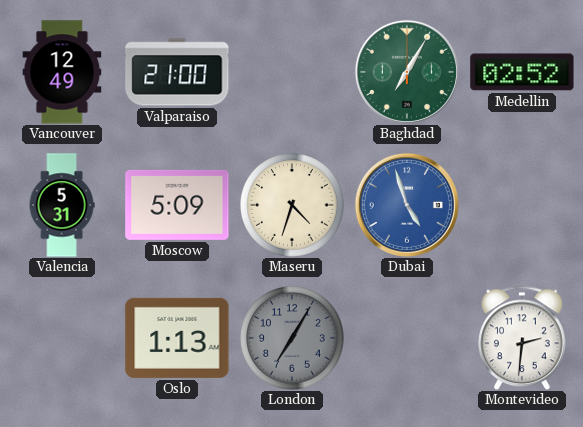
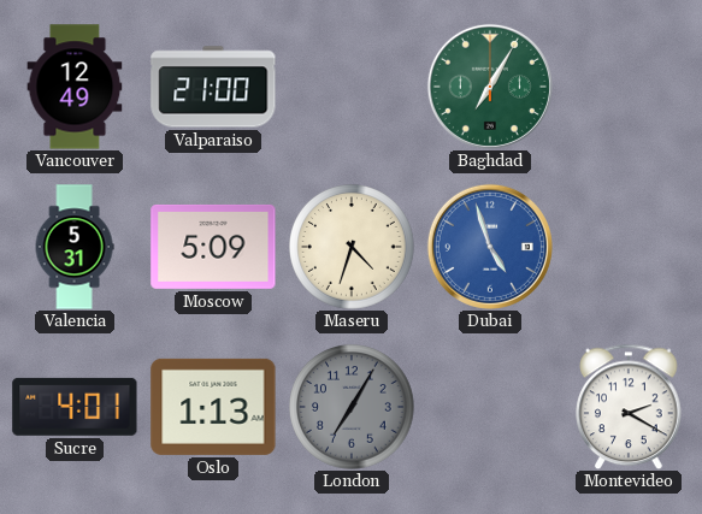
Medellin: 02:52 -> none
Sucre: none -> 4:01
Montevideo: 2:31 -> 2:20
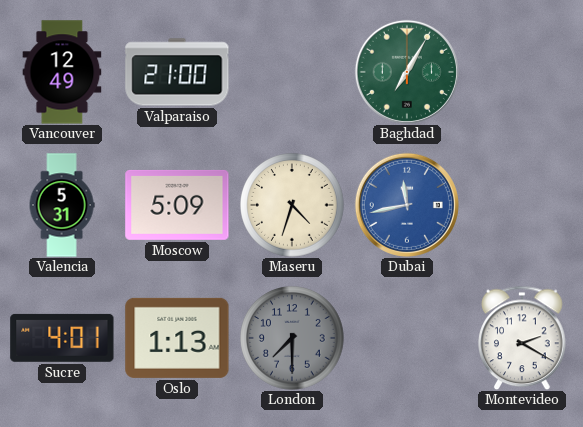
Dubai: 4:57 -> 11:43
London: 7:05 -> 7:30
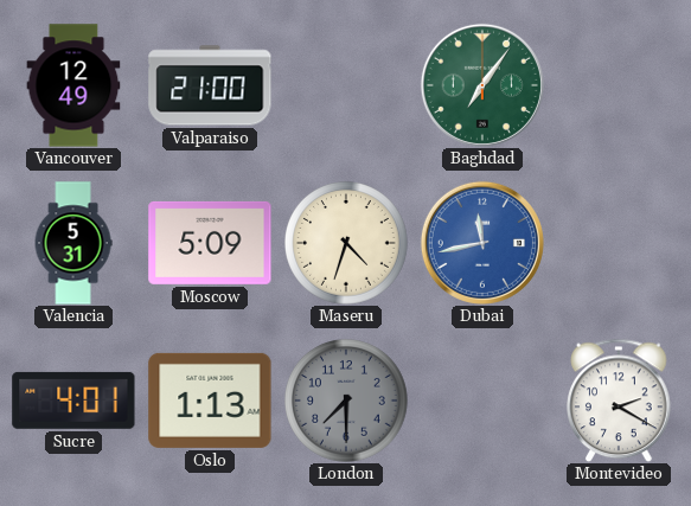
Baghdad: 7:05 -> 7:06
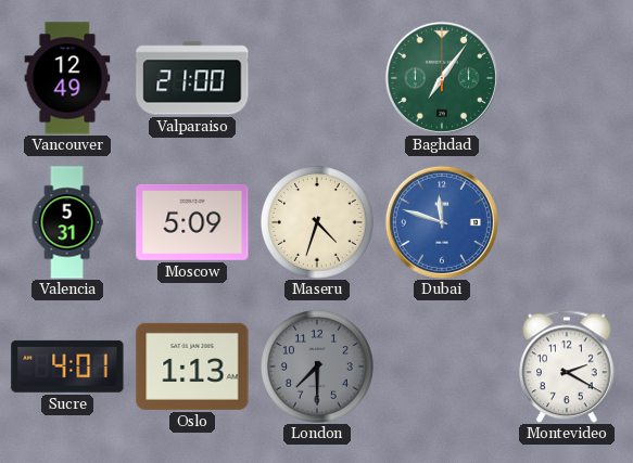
Dubai: 11:43 -> 11:48
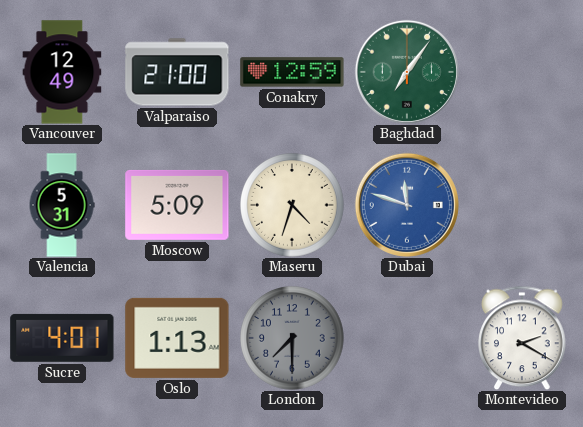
Conakry: none -> 12:59
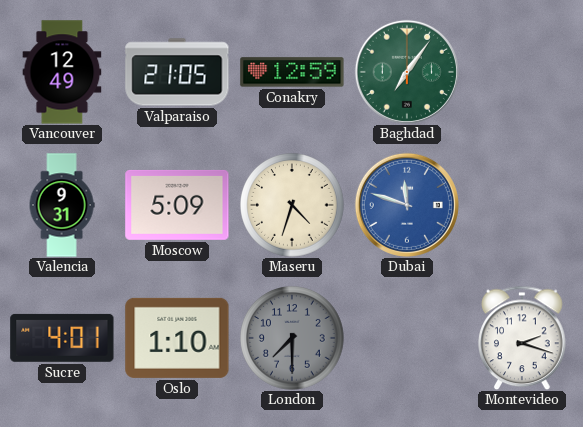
Valparaiso: 21:00 -> 21:05
Valencia: 5:31 -> 9:31
Oslo: 1:13 -> 1:10
Montevideo: 2:20 -> 2:18
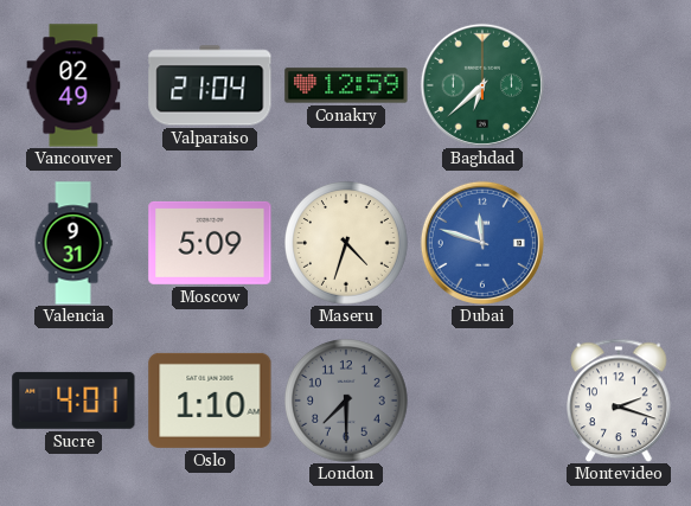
Vancouver: 12:49 -> 02:49
Valparaiso: 21:05 -> 21:04
Baghdad: 7:06 -> 6:38
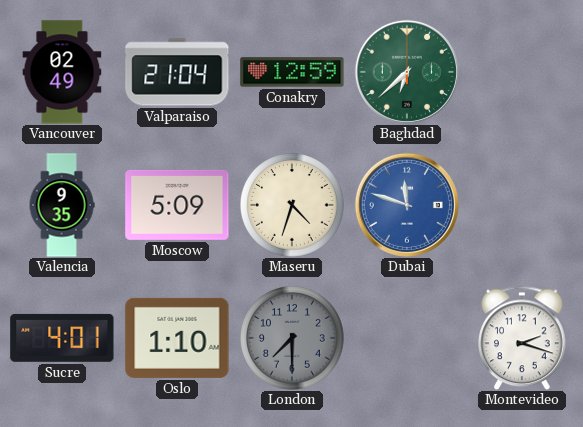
Valencia: 9:31 -> 9:35
